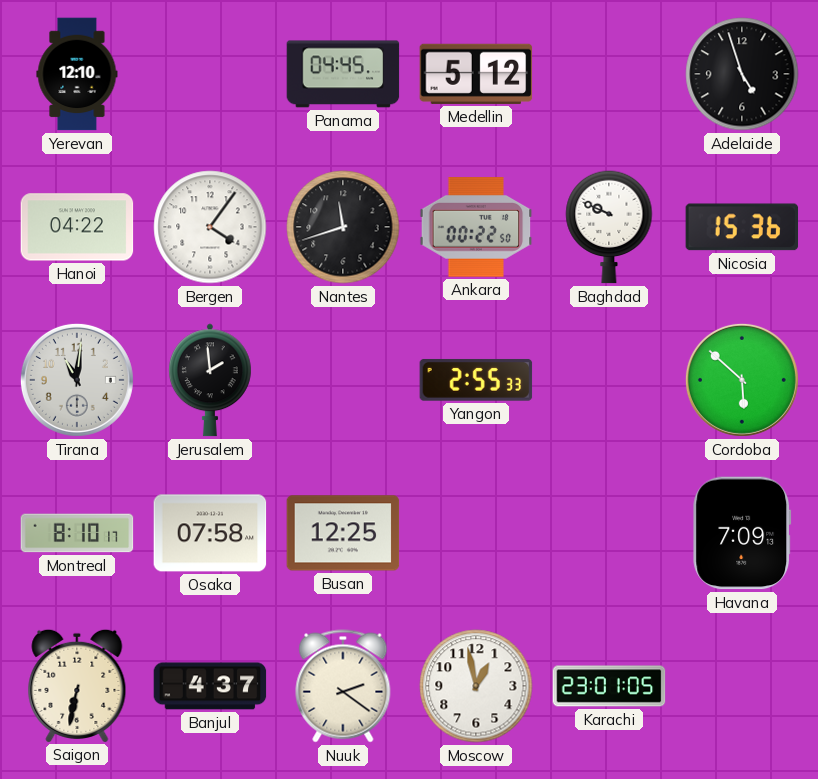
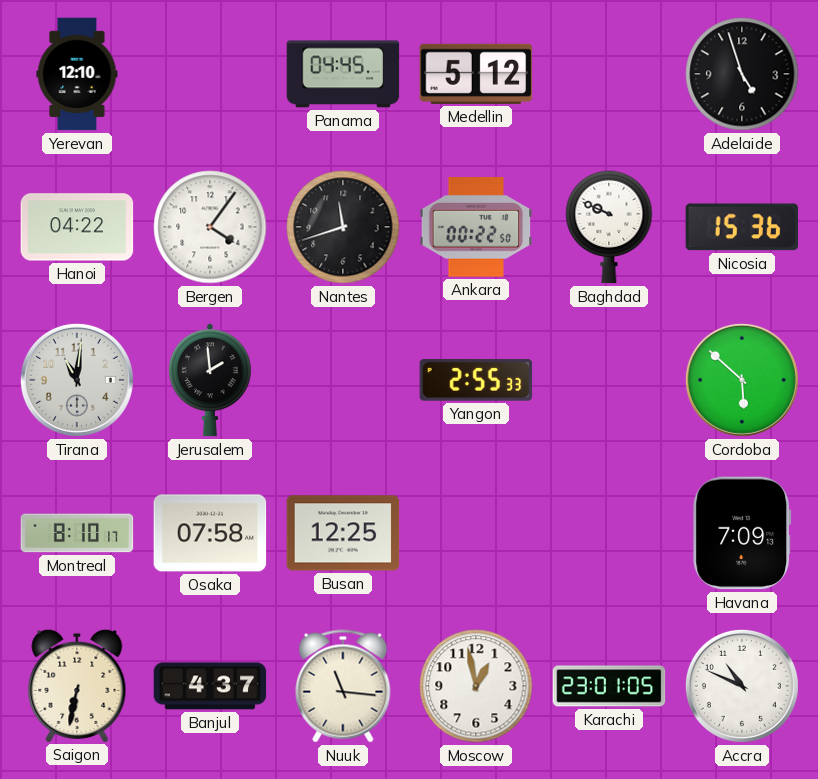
Nuuk: 2:21 -> 11:16
Accra: none -> 10:49
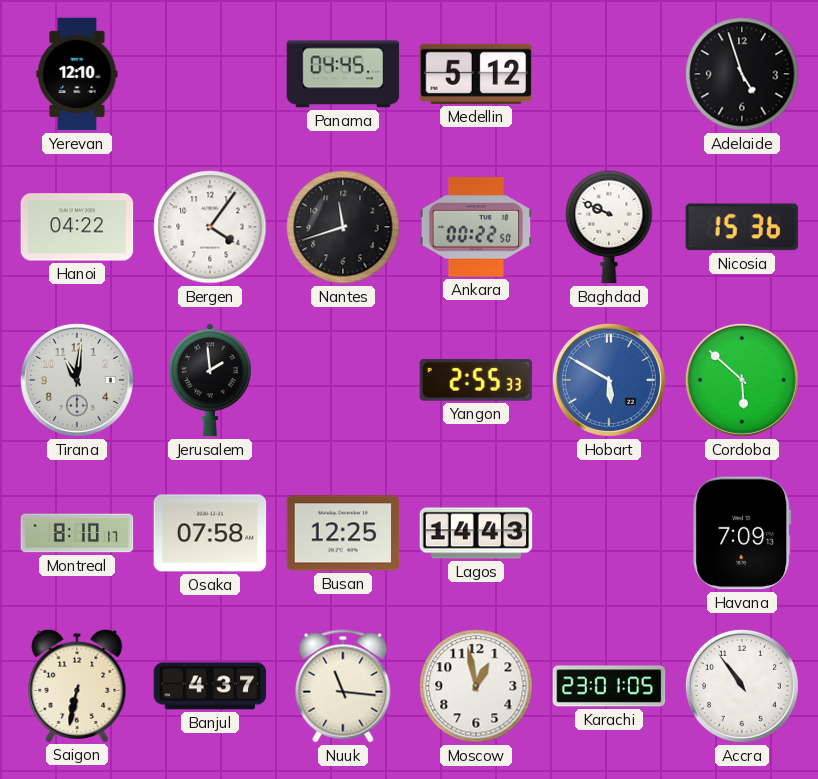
Hobart: none -> 5:50
Lagos: none -> 14:43
Accra: 10:49 -> 10:54
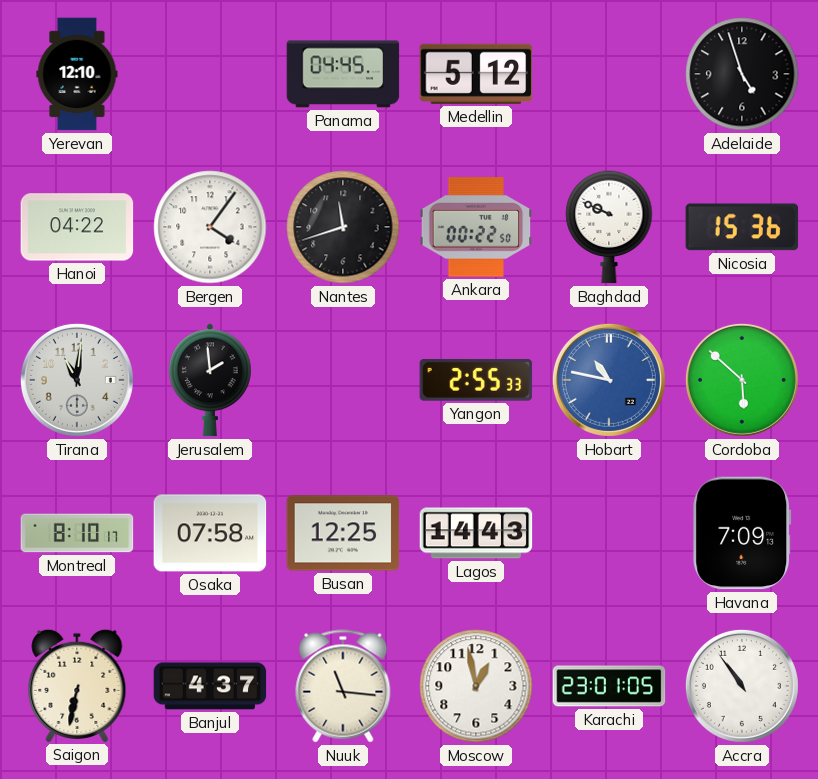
Hobart: 5:50 -> 10:47
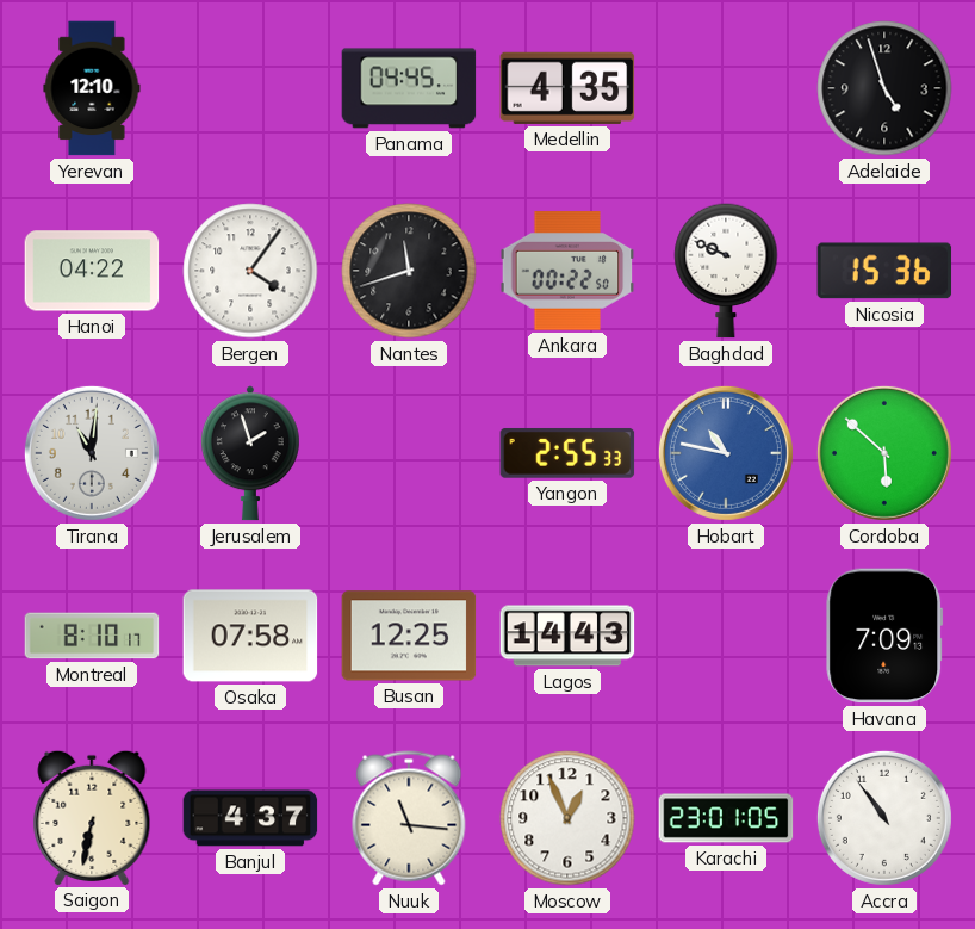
Medellin: 5:12 -> 4:35
Jerusalem: 1:59 -> 1:57
Moscow: 12:58 -> 12:56
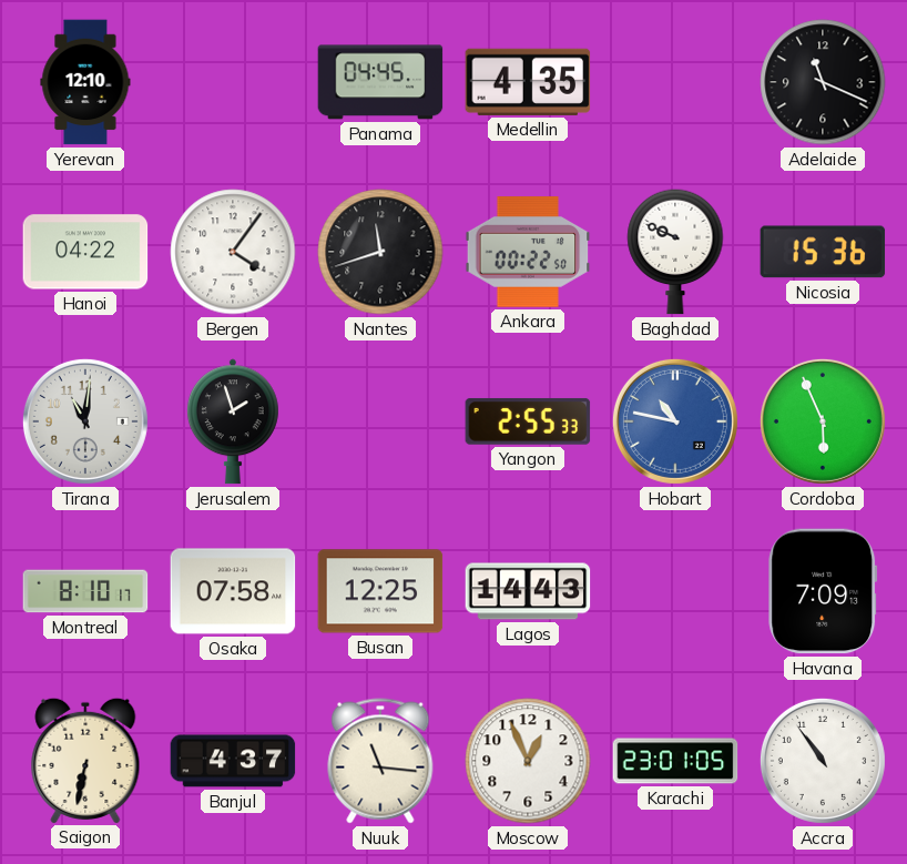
Adelaide: 4:57 -> 11:19
Cordoba: 5:52 -> 5:56
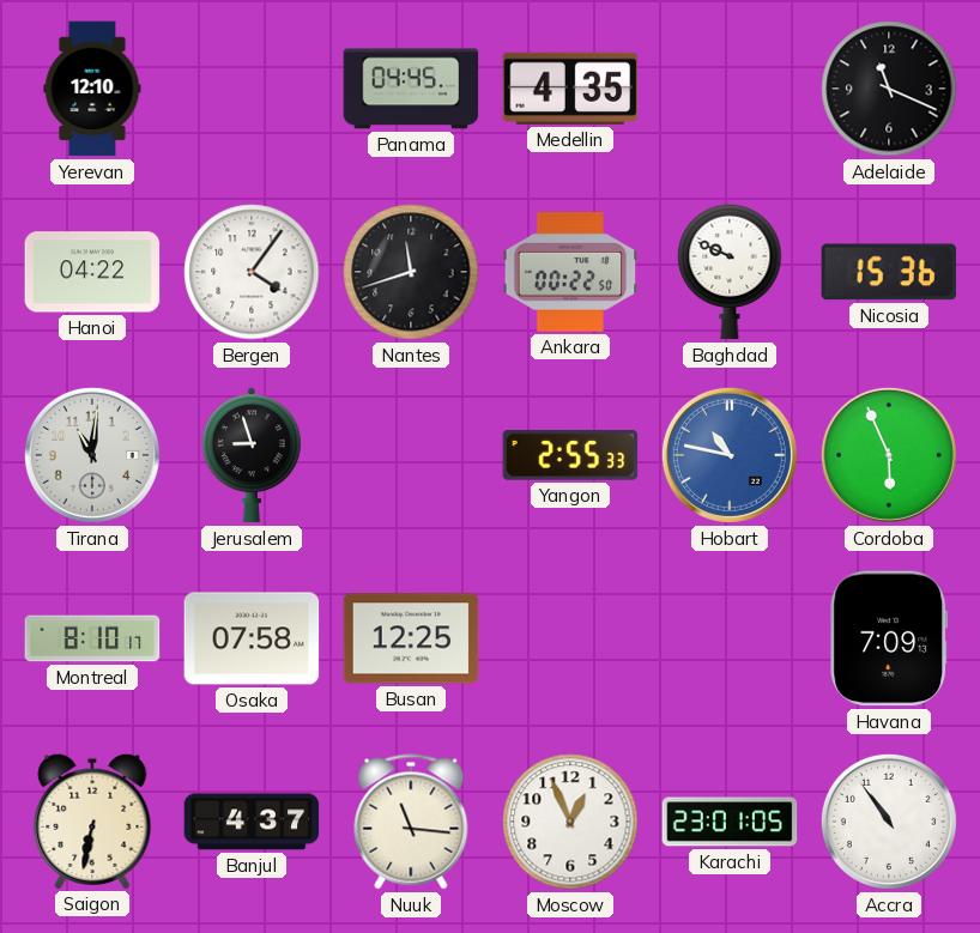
Jerusalem: 1:57 -> 8:57
Lagos: 14:43 -> none
